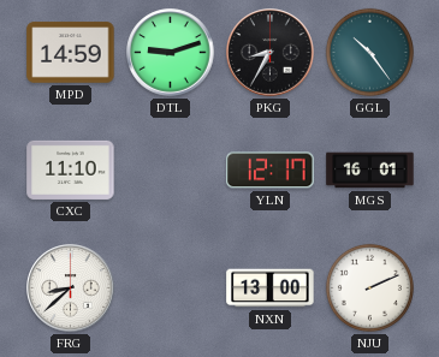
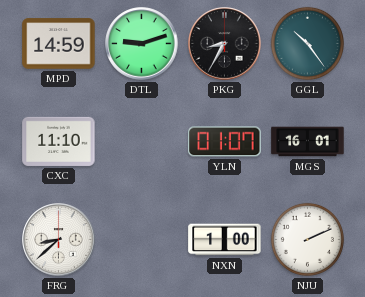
YLN: 12:17 -> 01:07
NXN: 13:00 -> 1:00
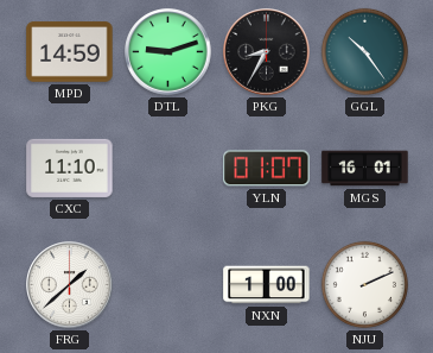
FRG: 8:38 -> 1:38
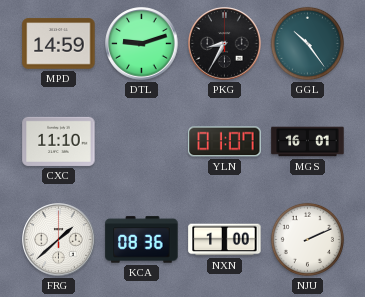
KCA: none -> 08:36
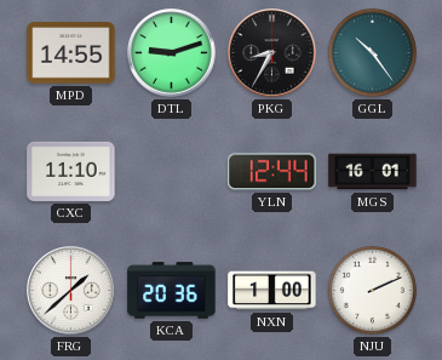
MPD: 14:59 -> 14:55
YLN: 01:07 -> 12:44
KCA: 08:36 -> 20:36
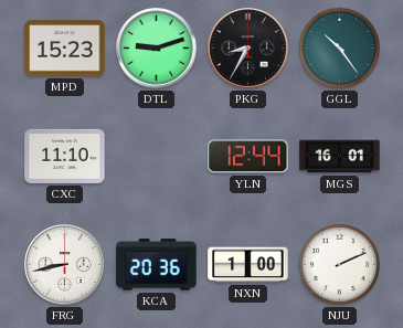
MPD: 14:55 -> 15:23
FRG: 1:38 -> 8:43
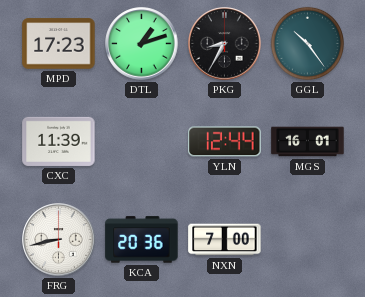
MPD: 15:23 -> 17:23
DTL: 9:12 -> 1:12
CXC: 11:10 -> 11:39
NXN: 1:00 -> 7:00
NJU: 2:11 -> none
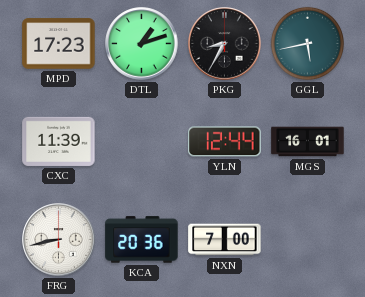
GGL: 10:24 -> 5:43
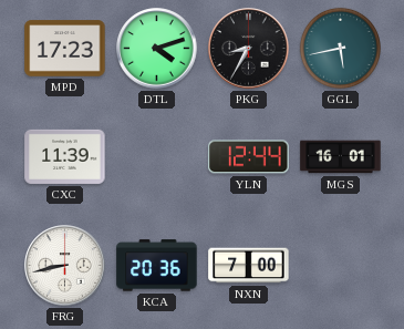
DTL: 1:12 -> 4:12
